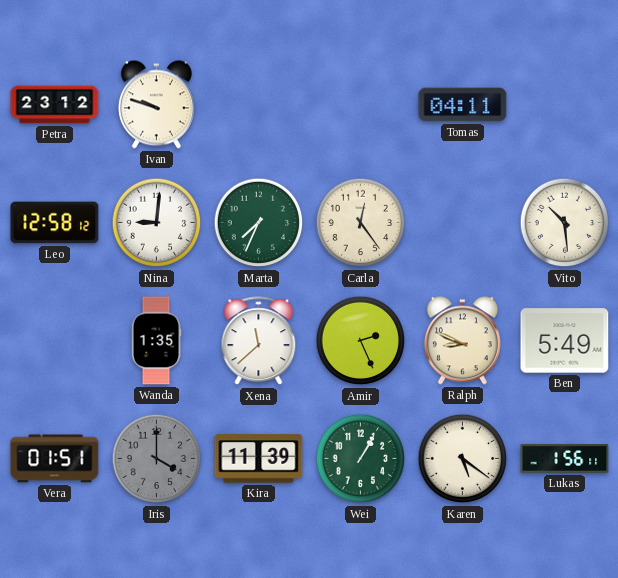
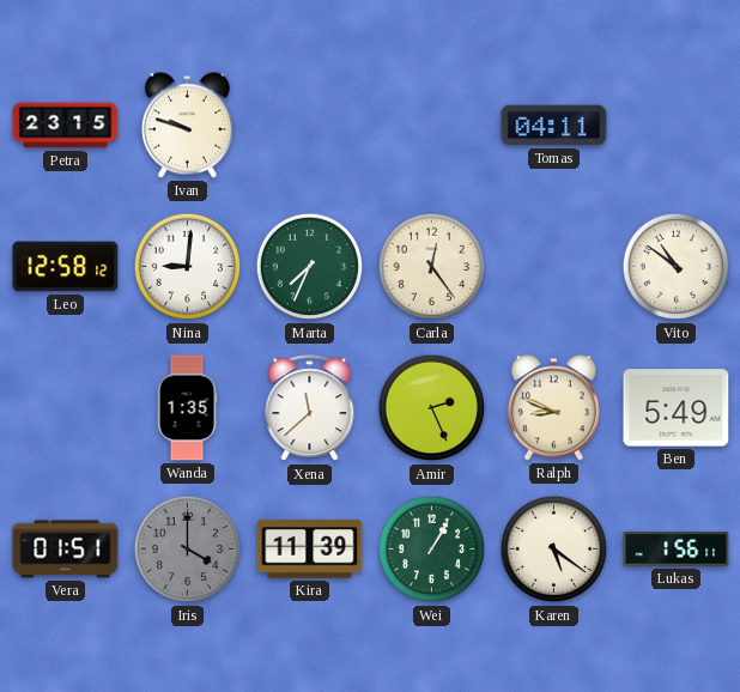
Petra: 23:12 -> 23:15
Vito: 10:29 -> 10:51
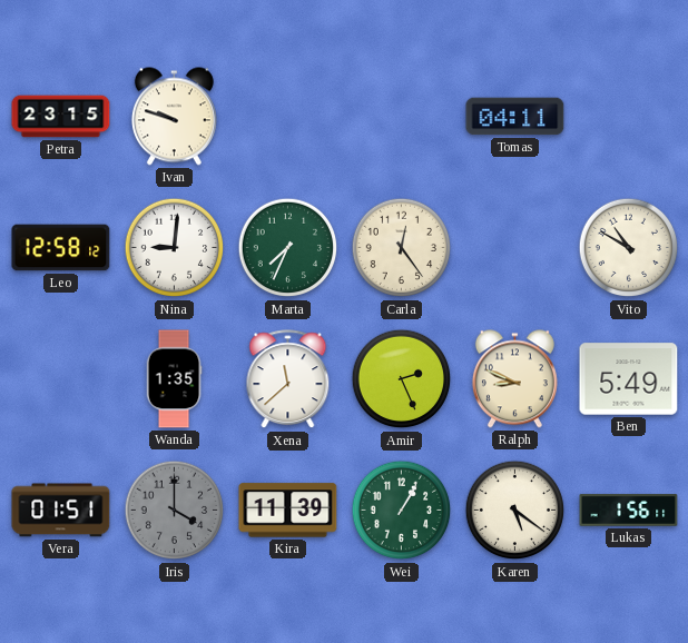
Vito: 10:51 -> 10:50
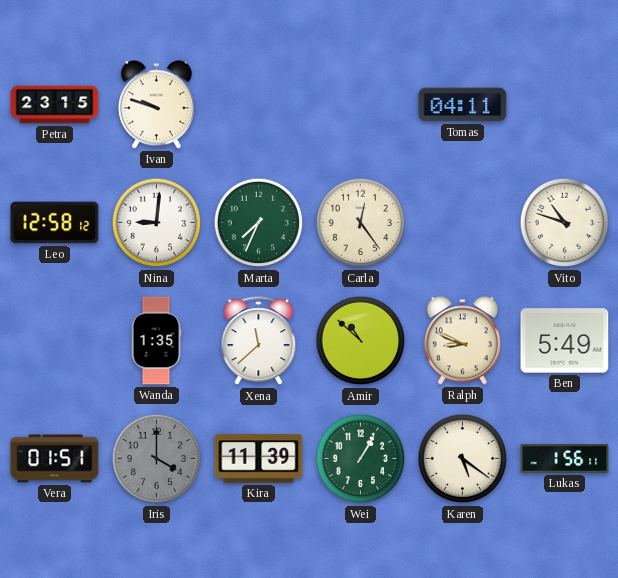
Vito: 10:50 -> 10:48
Amir: 2:26 -> 10:52
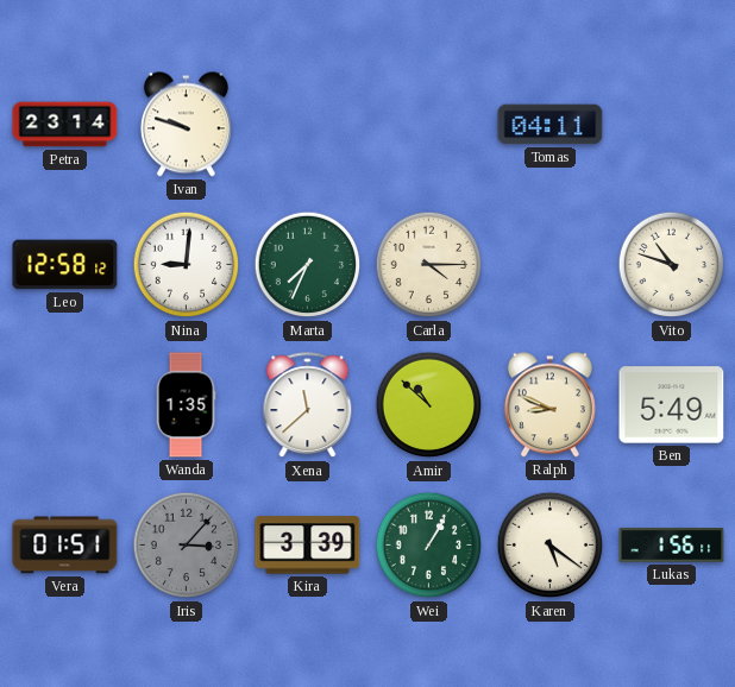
Petra: 23:15 -> 23:14
Carla: 12:24 -> 4:15
Iris: 4:00 -> 3:07
Kira: 11:39 -> 3:39
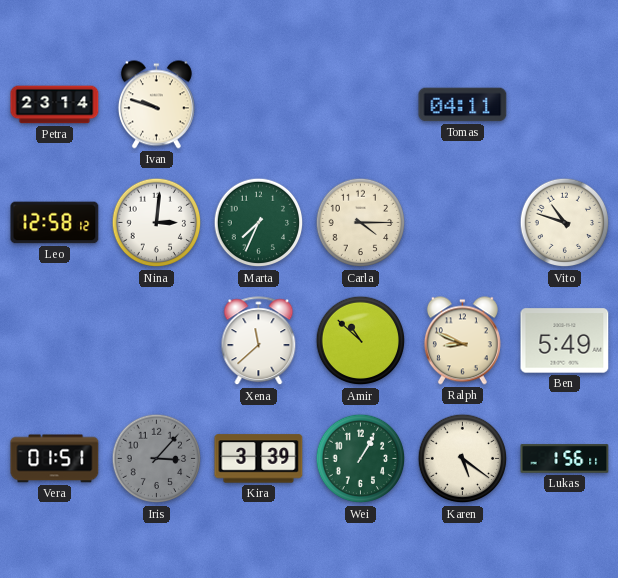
Nina: 9:01 -> 3:01
Wanda: 1:35 -> none
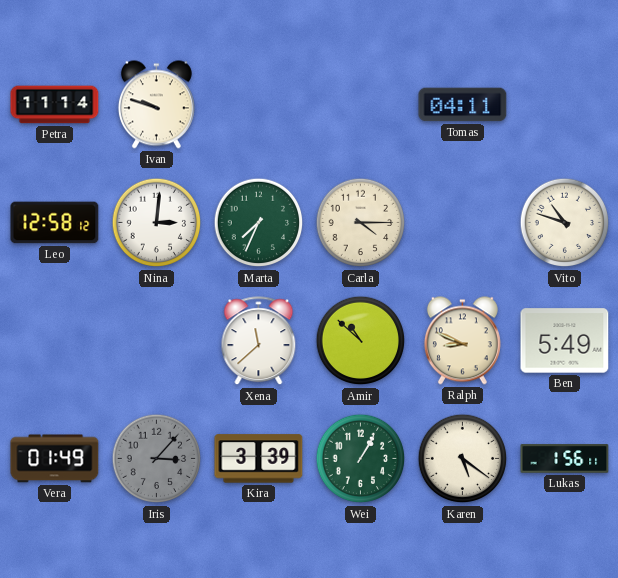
Petra: 23:14 -> 11:14
Vera: 01:51 -> 01:49
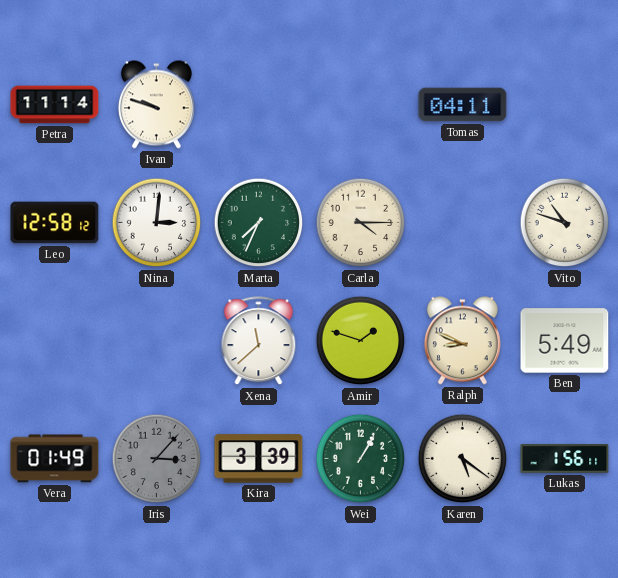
Amir: 10:52 -> 1:48
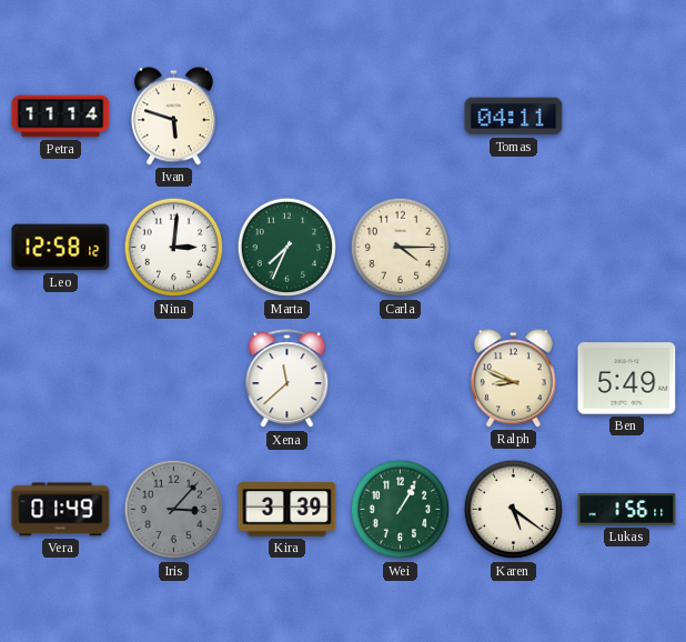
Ivan: 9:48 -> 5:48
Vito: 10:48 -> none
Amir: 1:48 -> none
